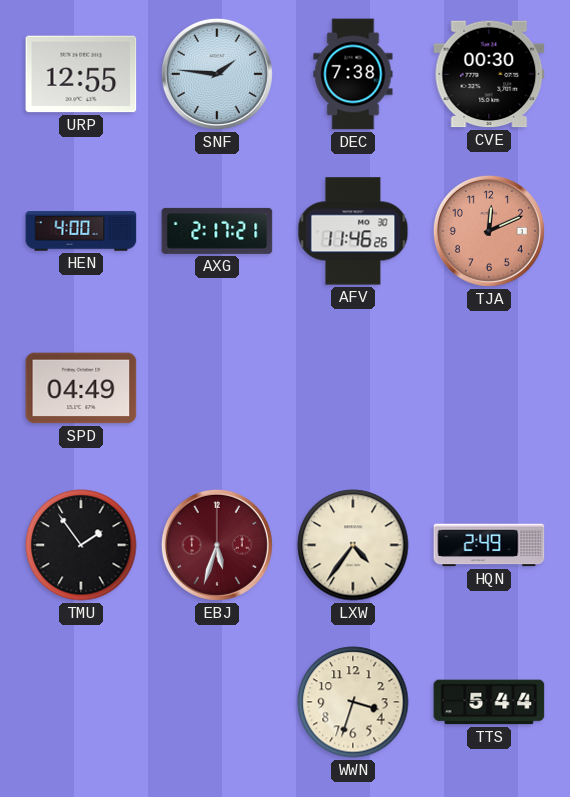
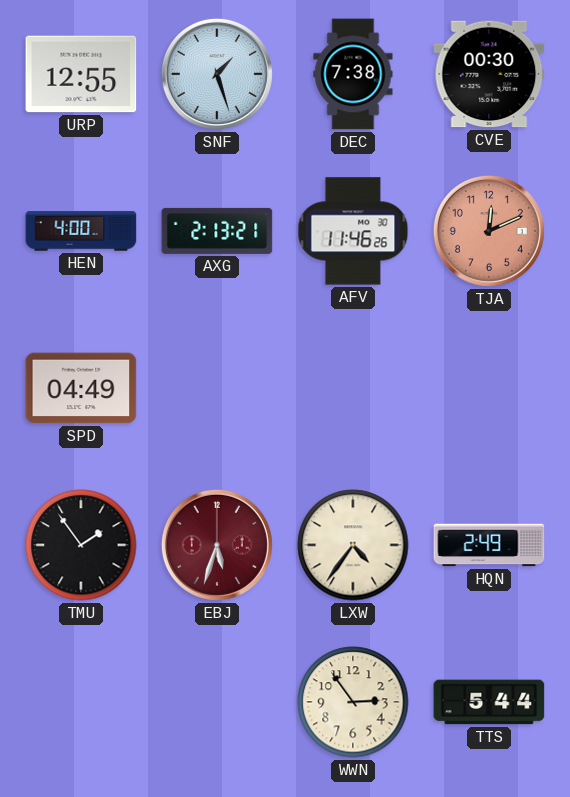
SNF: 1:46 -> 1:27
AXG: 2:17 -> 2:13
WWN: 3:33 -> 2:54
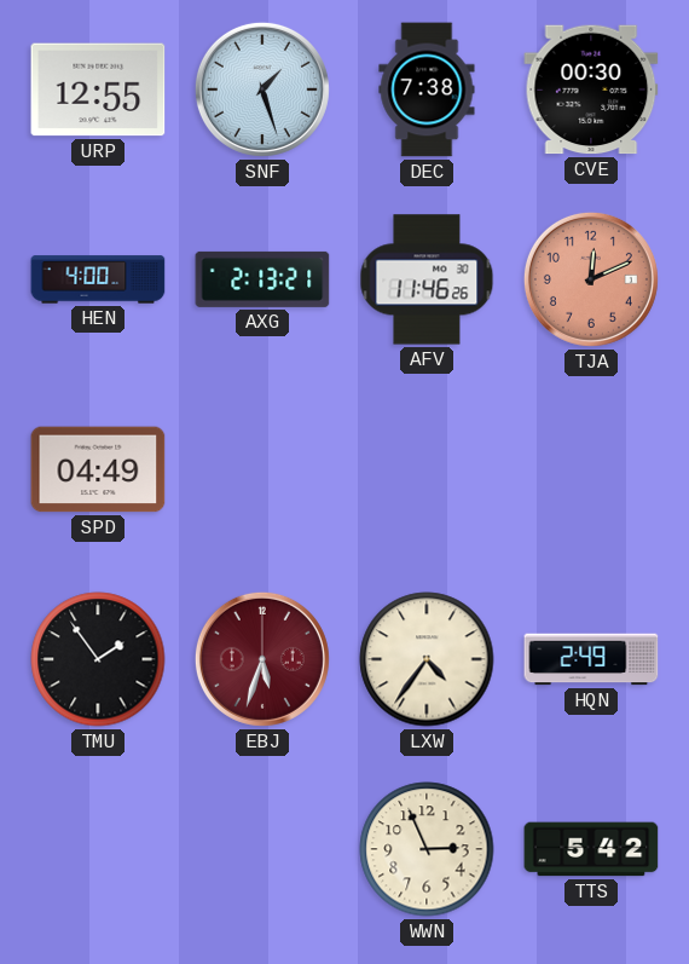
WWN: 2:54 -> 2:56
TTS: 5:44 -> 5:42
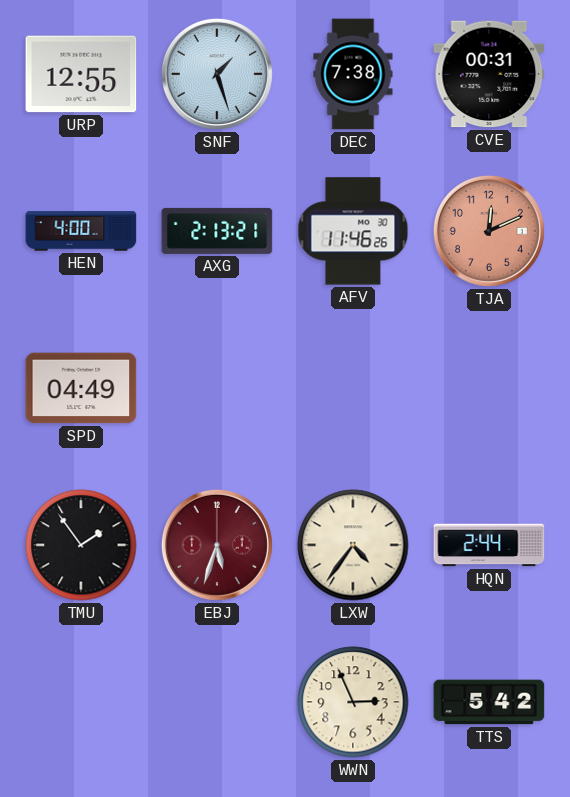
CVE: 00:30 -> 00:31
HQN: 2:49 -> 2:44
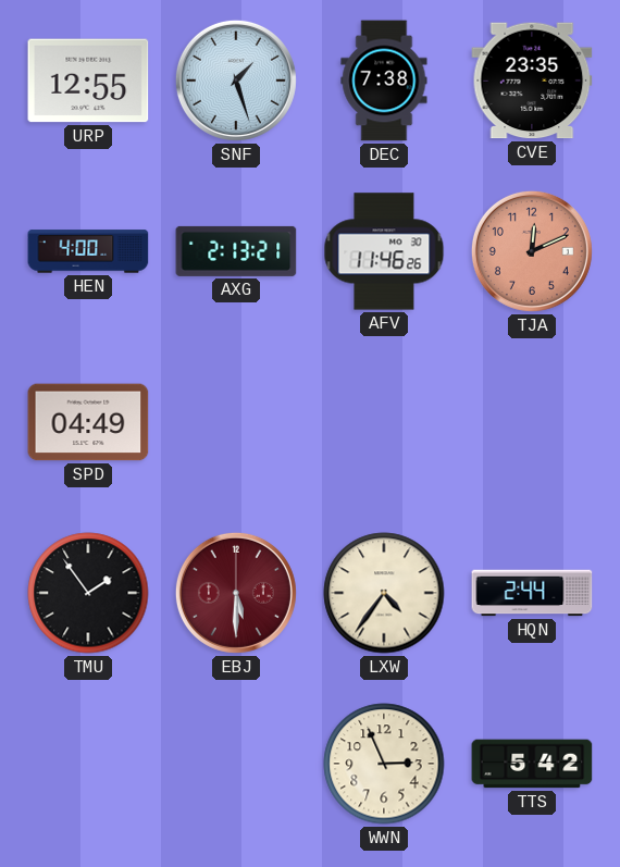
CVE: 00:31 -> 23:35
EBJ: 5:33 -> 5:30
